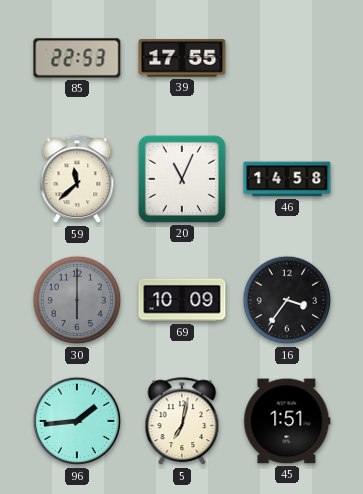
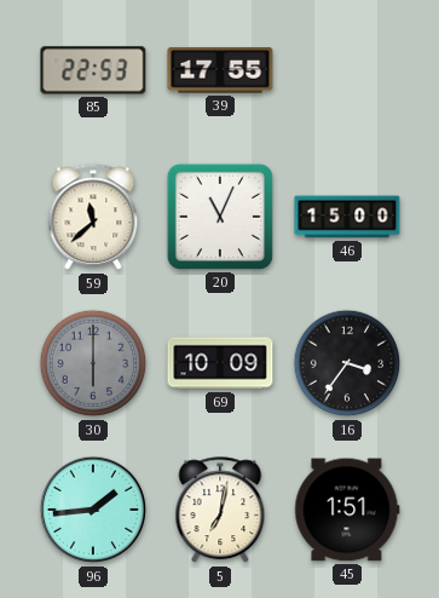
46: 14:58 -> 15:00
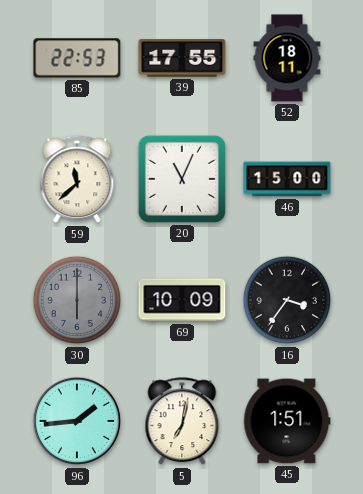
52: none -> 18:11
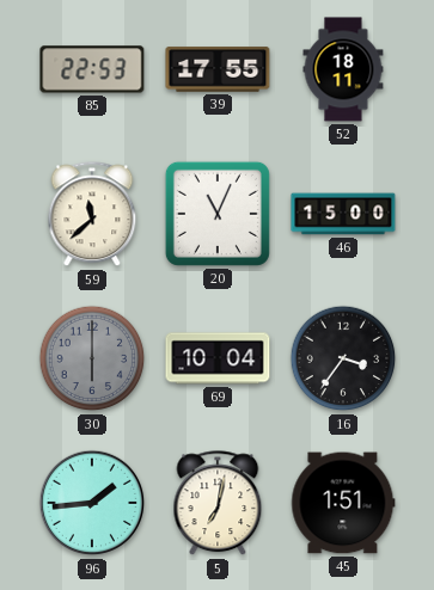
69: 10:09 -> 10:04
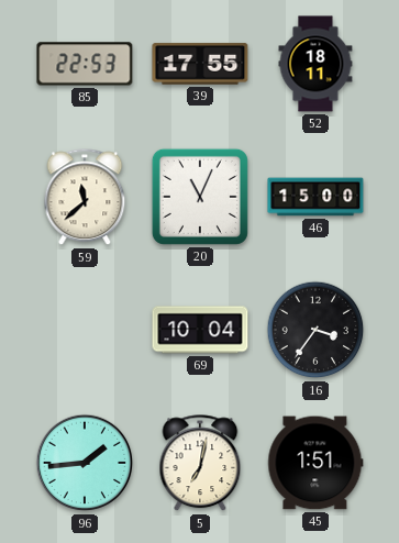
30: 6:00 -> none
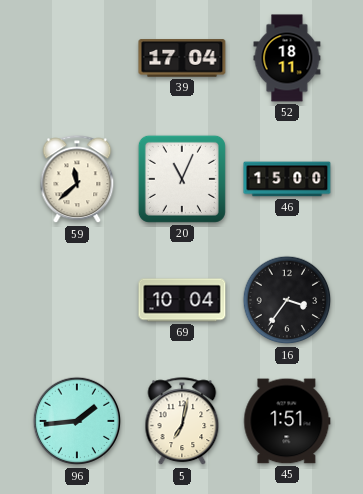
85: 22:53 -> none
39: 17:55 -> 17:04
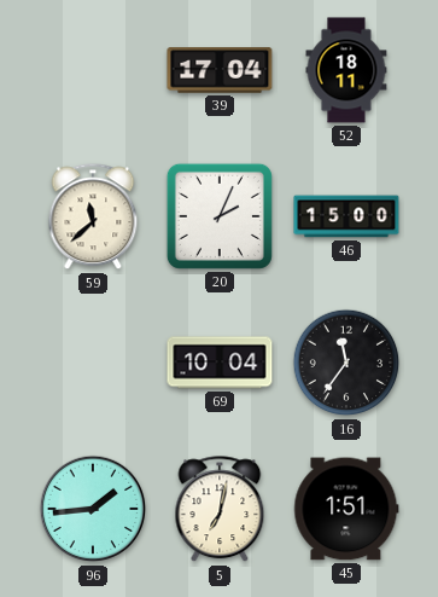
20: 11:04 -> 2:04
16: 3:36 -> 11:36
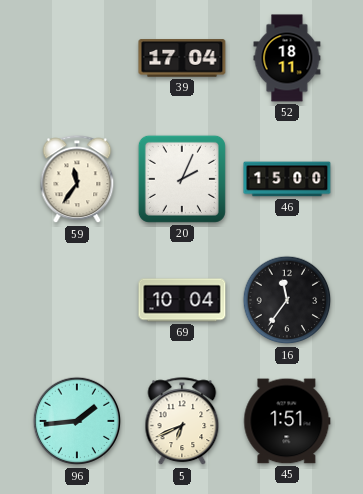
59: 11:38 -> 11:36
5: 7:02 -> 6:41
